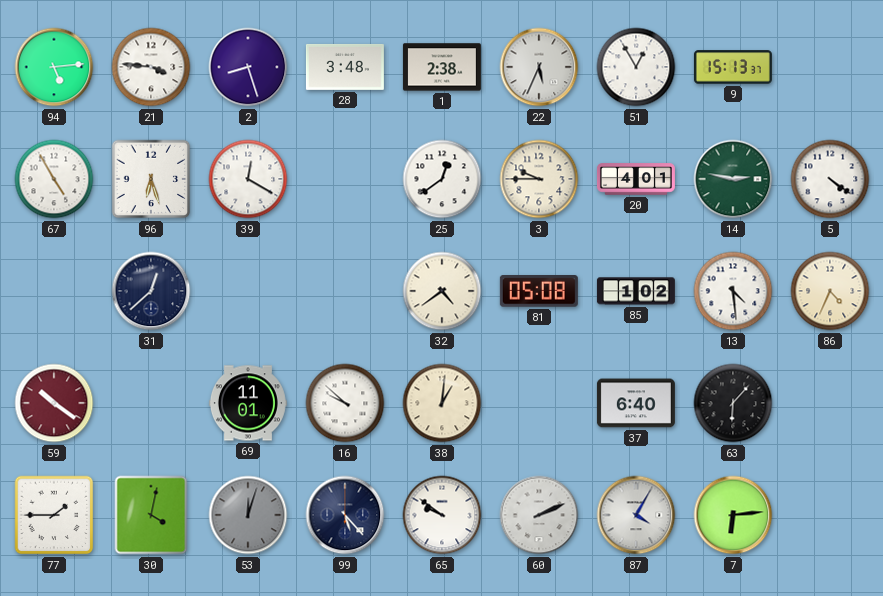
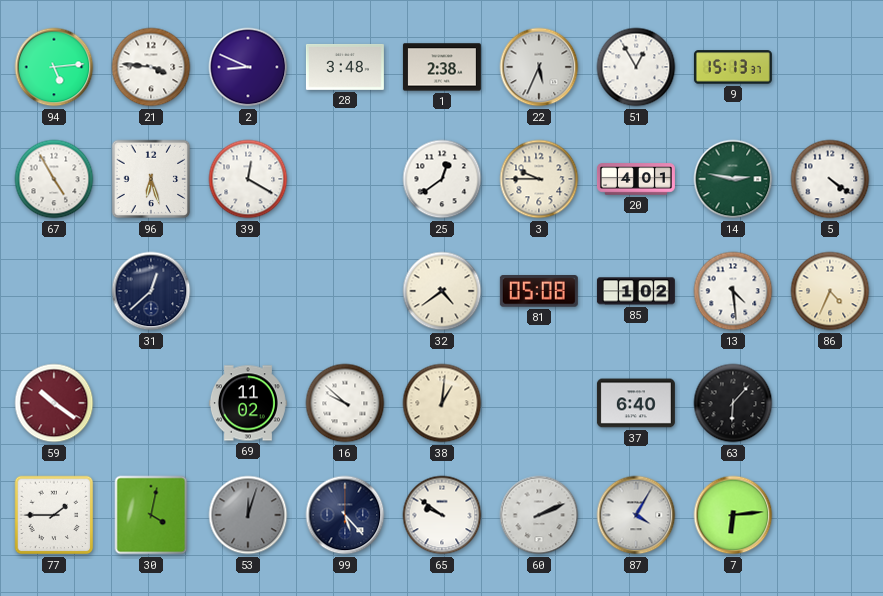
2: 8:27 -> 8:49
69: 11:01 -> 11:02
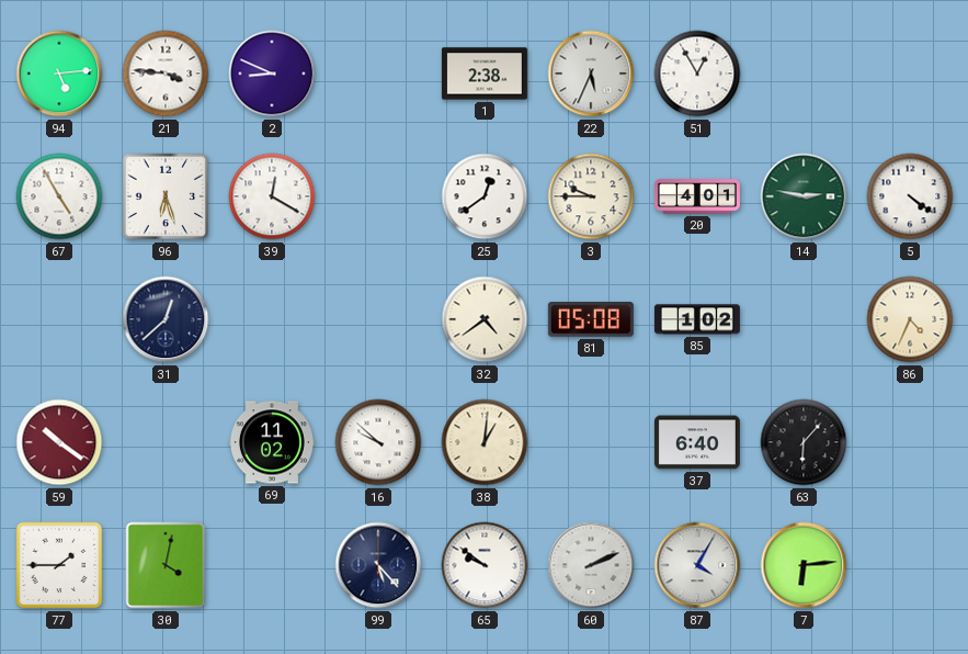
28: 3:48 -> none
9: 15:13 -> none
13: 4:29 -> none
53: 12:03 -> none
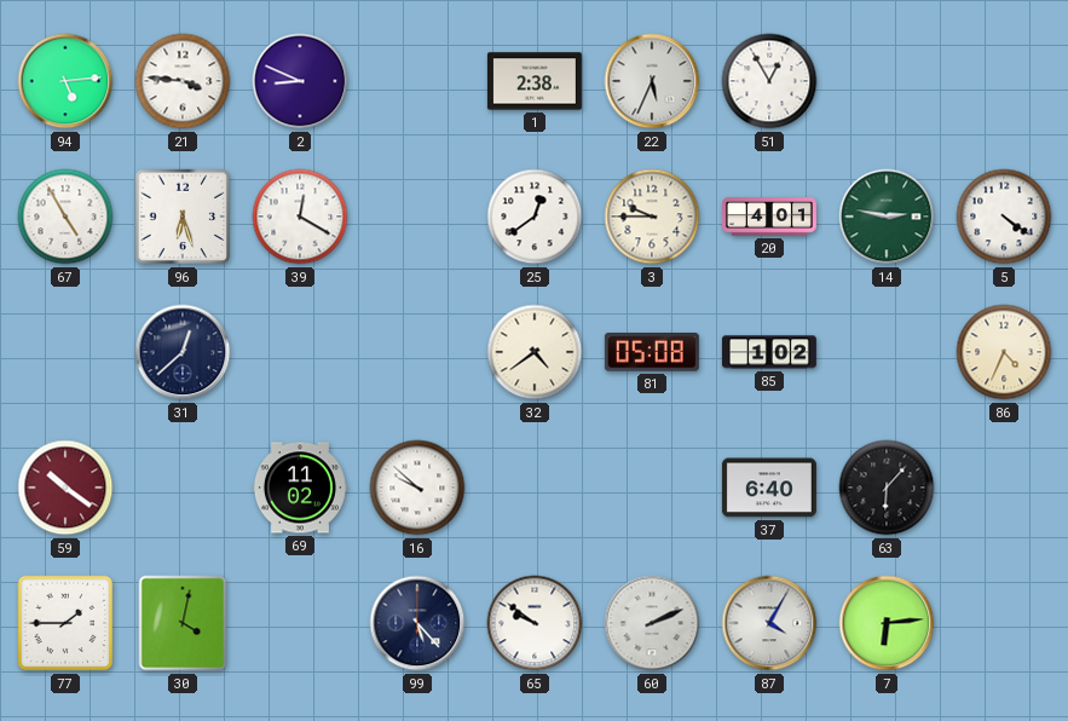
38: 1:01 -> none
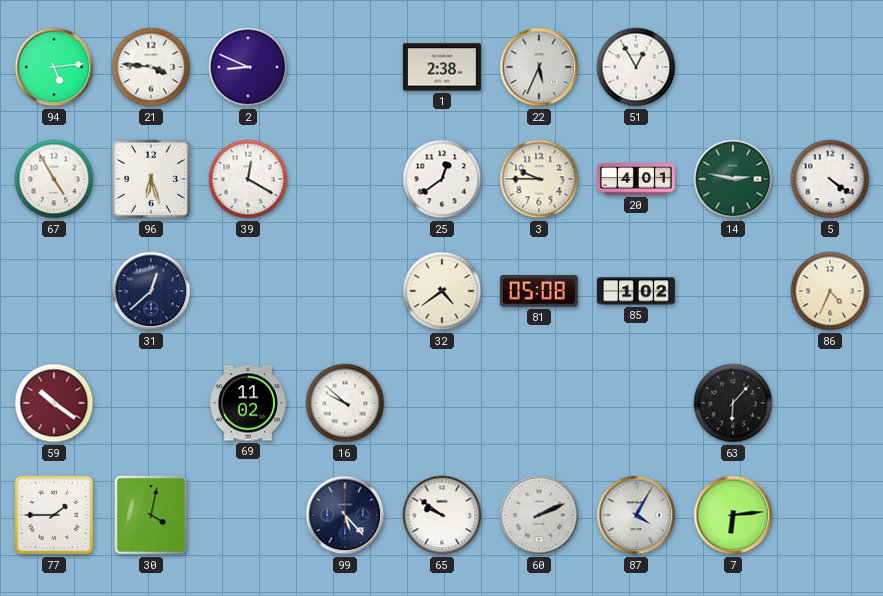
37: 6:40 -> none
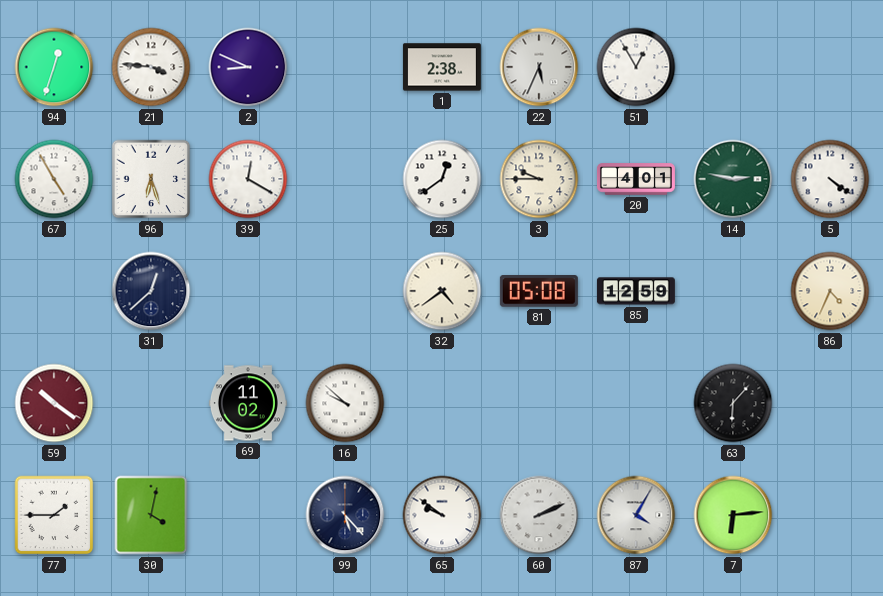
94: 5:14 -> 12:33
85: 1:02 -> 12:59
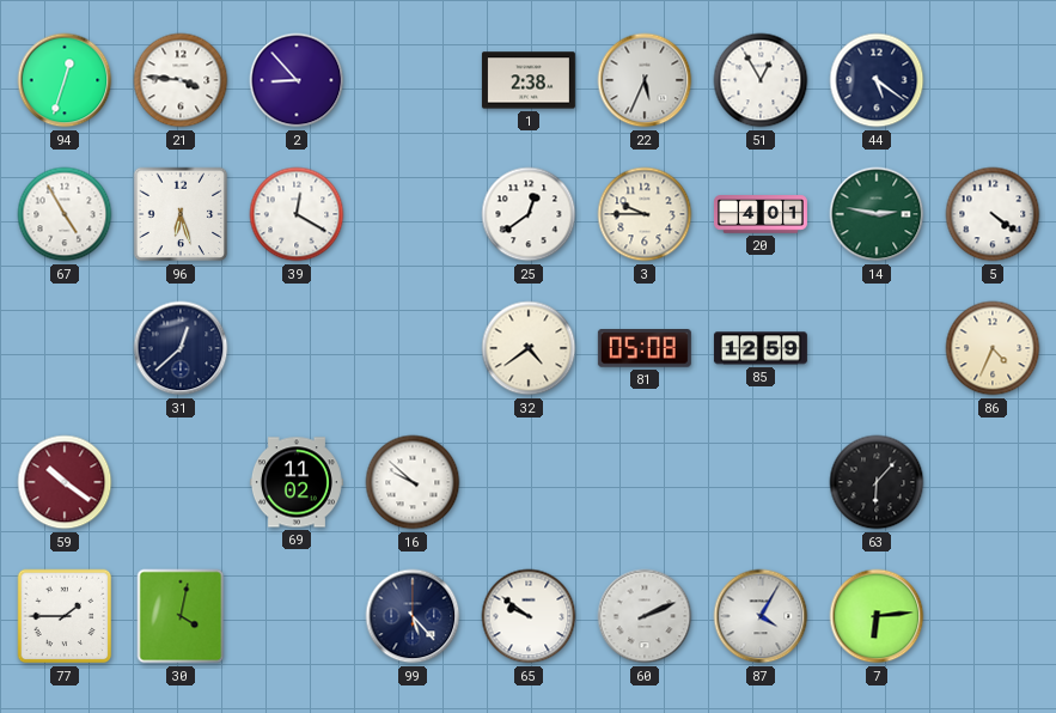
2: 8:49 -> 8:53
44: none -> 5:21
